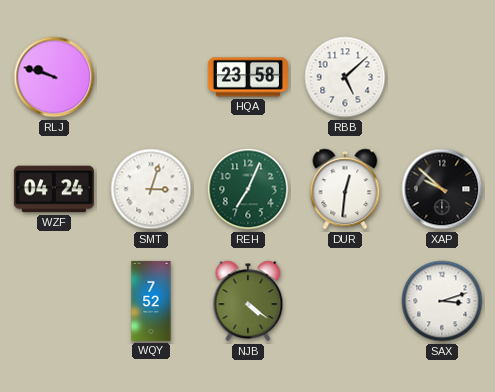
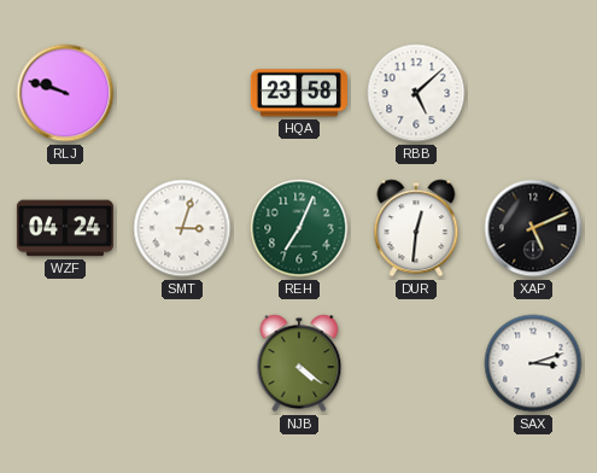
XAP: 9:52 -> 5:11
WQY: 7:52 -> none
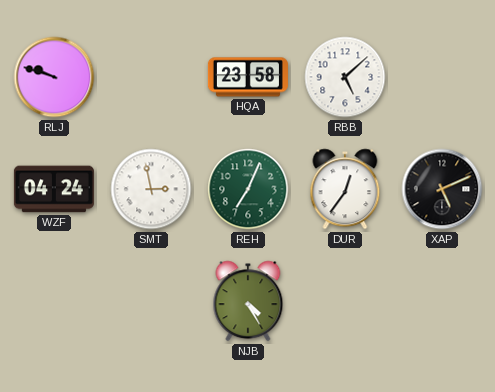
SMT: 3:03 -> 2:58
DUR: 12:31 -> 12:36
NJB: 4:21 -> 4:25
SAX: 3:12 -> none
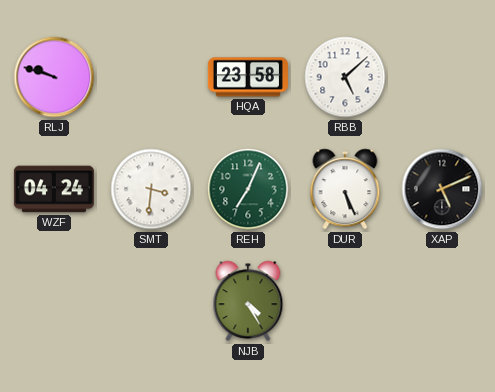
SMT: 2:58 -> 3:31
DUR: 12:36 -> 5:26
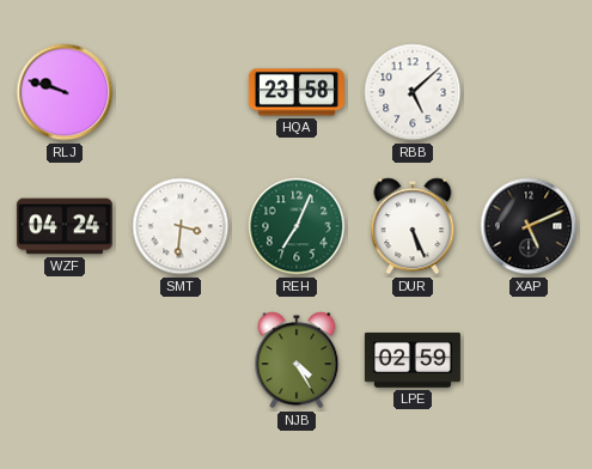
LPE: none -> 02:59
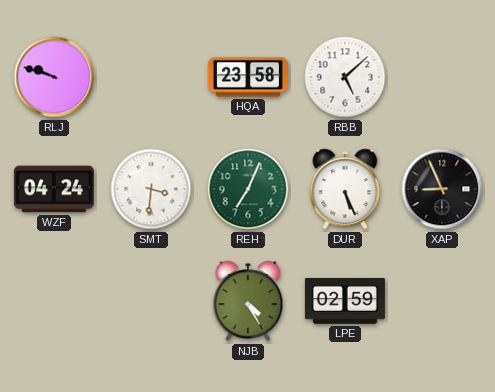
XAP: 5:11 -> 8:56
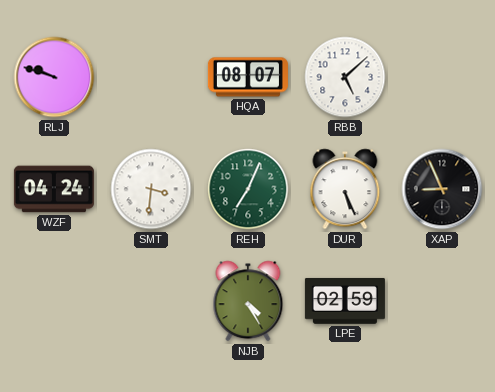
HQA: 23:58 -> 08:07
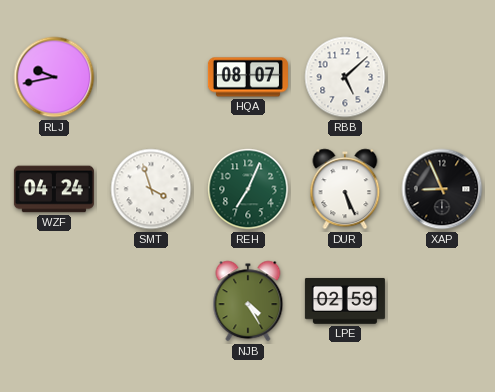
RLJ: 9:48 -> 9:43
SMT: 3:31 -> 3:57
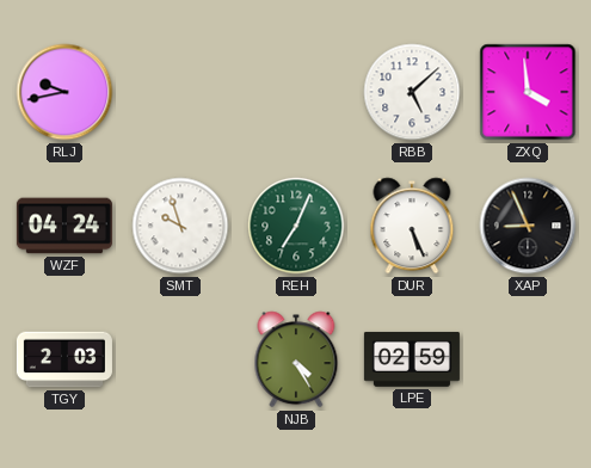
HQA: 08:07 -> none
ZXQ: none -> 3:59
SMT: 3:57 -> 9:57
TGY: none -> 2:03
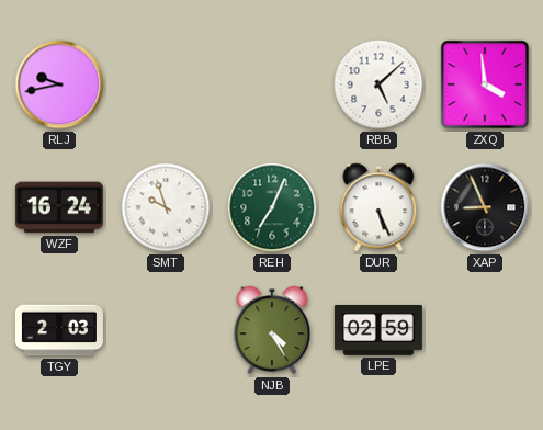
WZF: 04:24 -> 16:24
